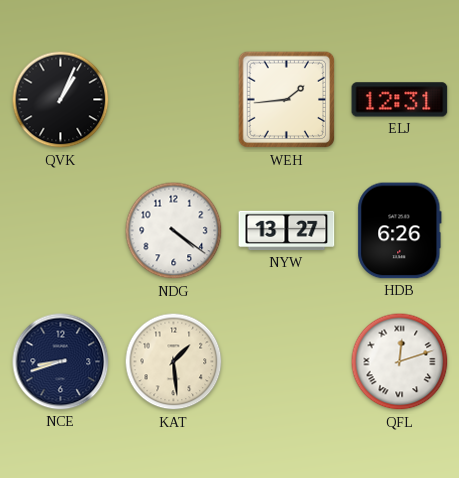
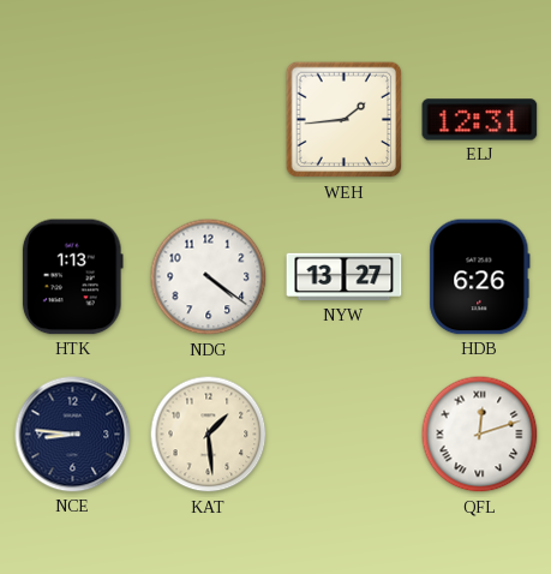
QVK: 1:04 -> none
HTK: none -> 1:13
NCE: 8:42 -> 8:46
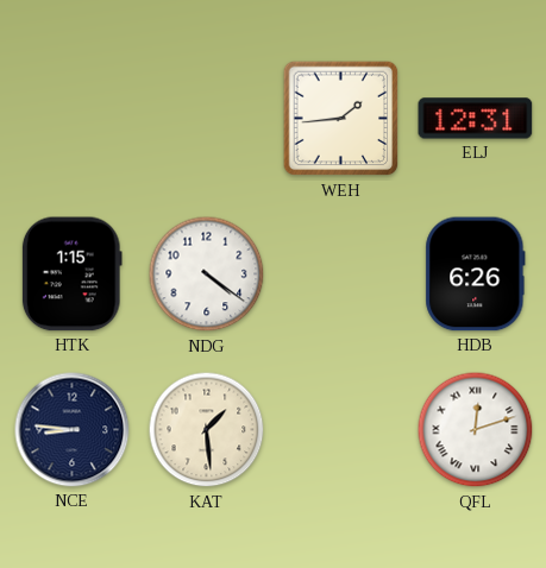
HTK: 1:13 -> 1:15
NYW: 13:27 -> none
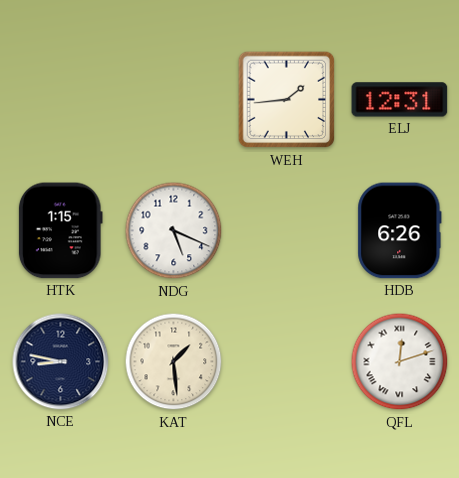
NDG: 4:21 -> 5:19
NCE: 8:46 -> 8:47
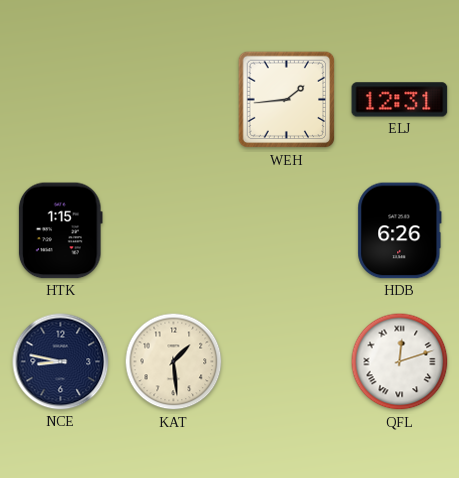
NDG: 5:19 -> none
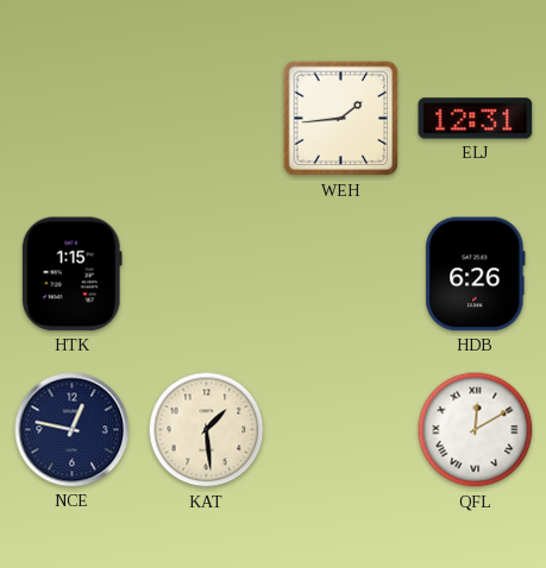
NCE: 8:47 -> 12:47
QFL: 12:12 -> 12:10
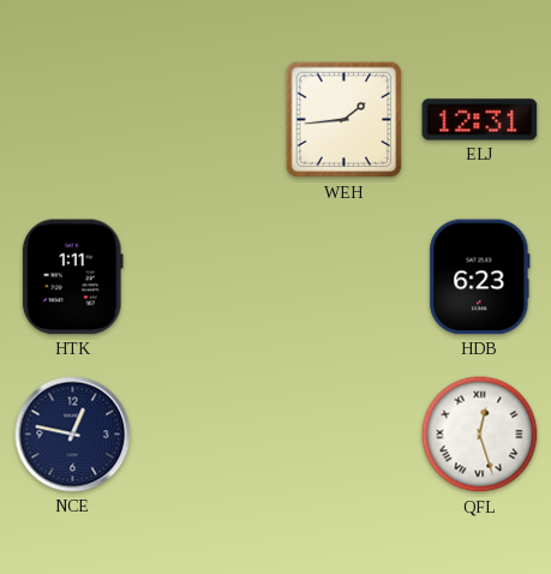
HTK: 1:15 -> 1:11
HDB: 6:26 -> 6:23
KAT: 1:29 -> none
QFL: 12:10 -> 12:27
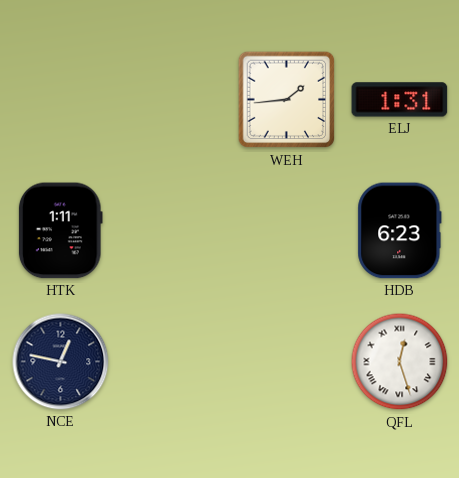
ELJ: 12:31 -> 1:31
